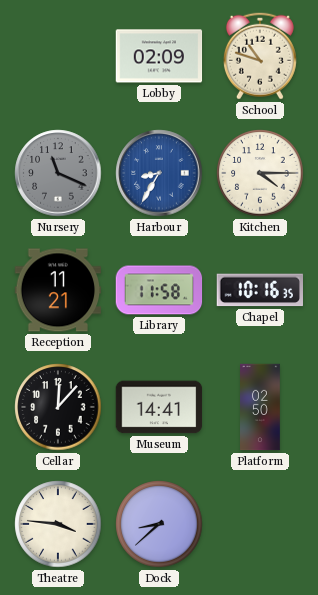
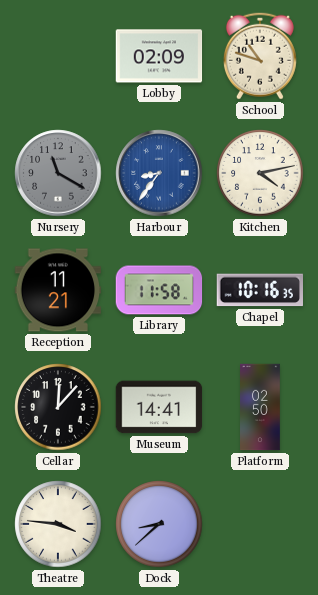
Nursery: 11:19 -> 11:20
Harbour: 8:35 -> 8:36
Kitchen: 4:15 -> 4:13
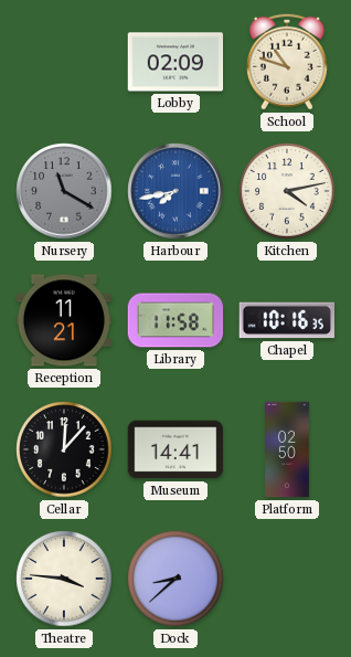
Harbour: 8:36 -> 7:43
